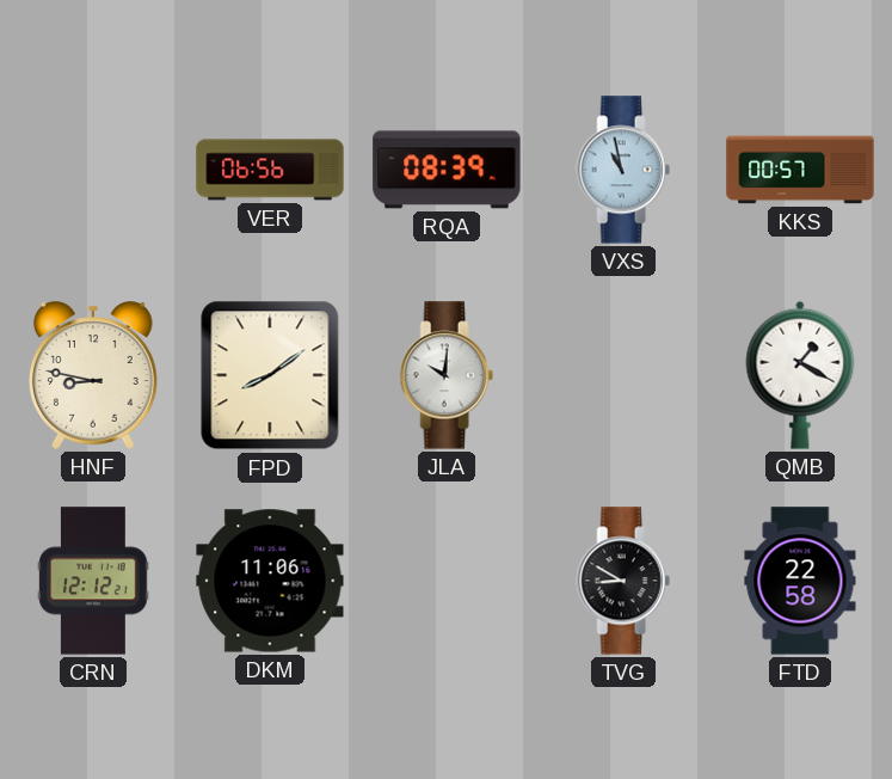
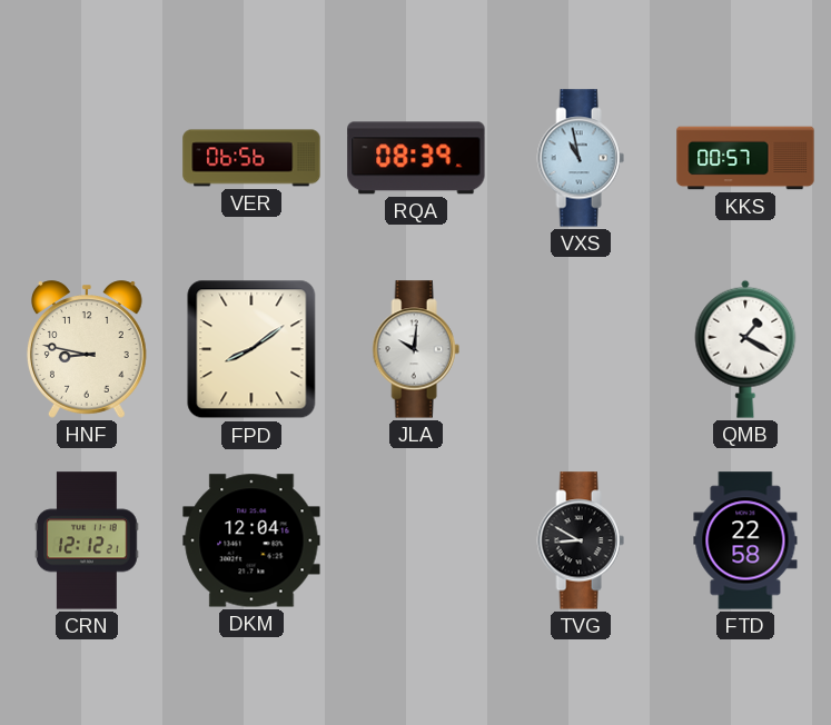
DKM: 11:06 -> 12:04
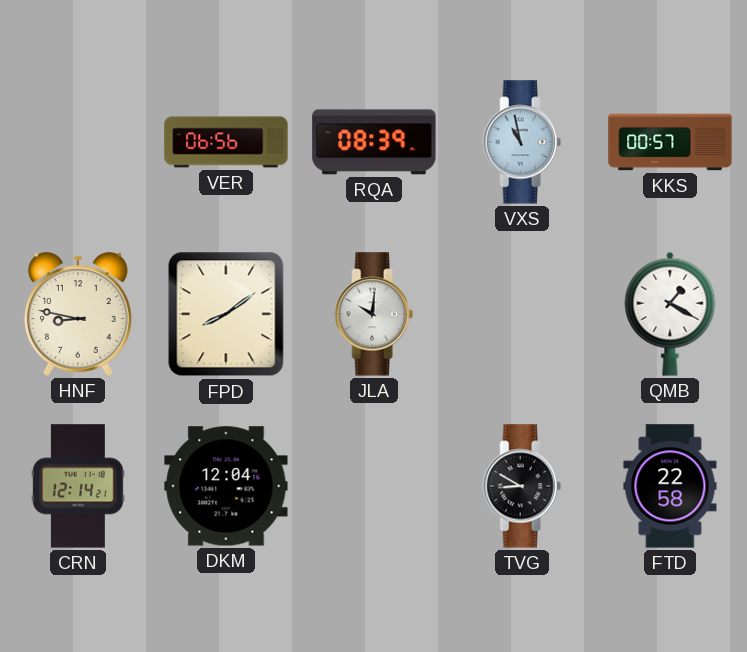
CRN: 12:12 -> 12:14
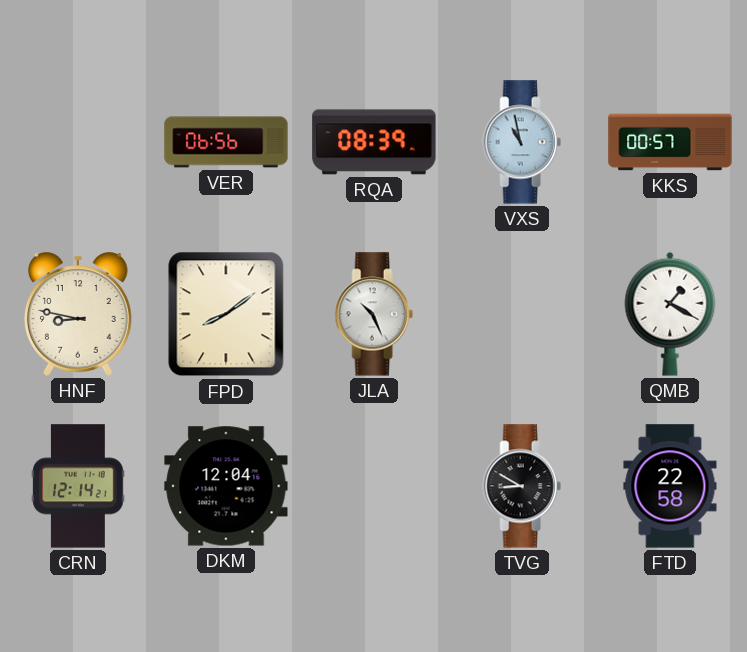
JLA: 10:01 -> 10:26
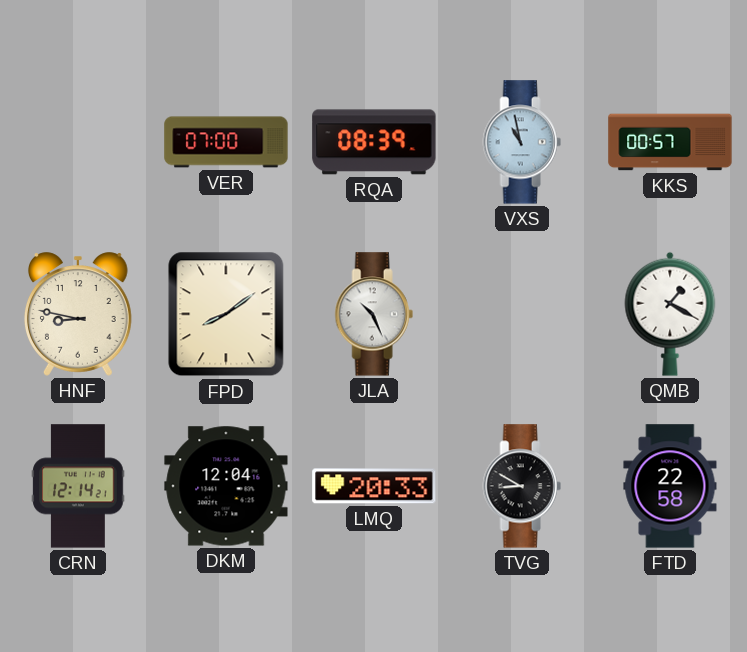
VER: 06:56 -> 07:00
LMQ: none -> 20:33
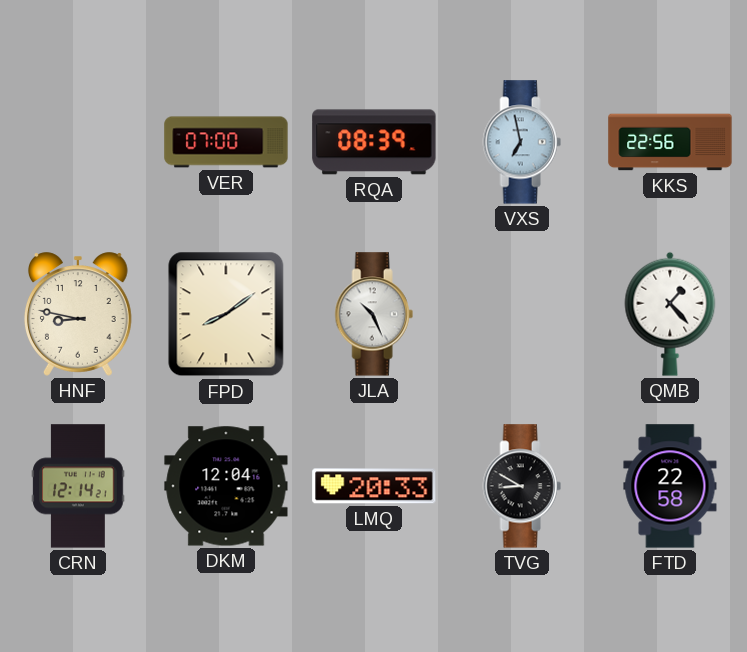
VXS: 10:58 -> 6:58
KKS: 00:57 -> 22:56
QMB: 1:20 -> 1:23
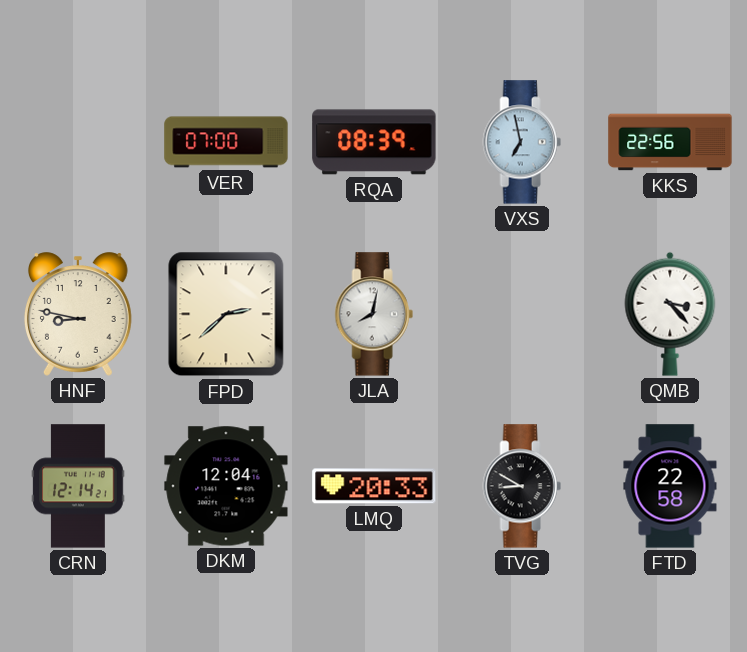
FPD: 8:09 -> 2:38
JLA: 10:26 -> 8:02
QMB: 1:23 -> 3:23
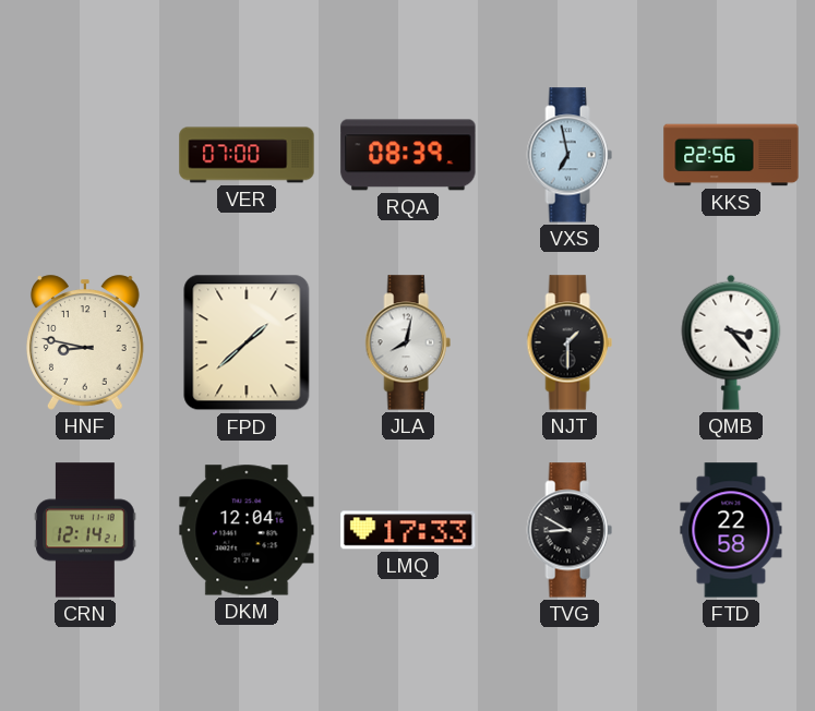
FPD: 2:38 -> 1:38
NJT: none -> 1:30
LMQ: 20:33 -> 17:33
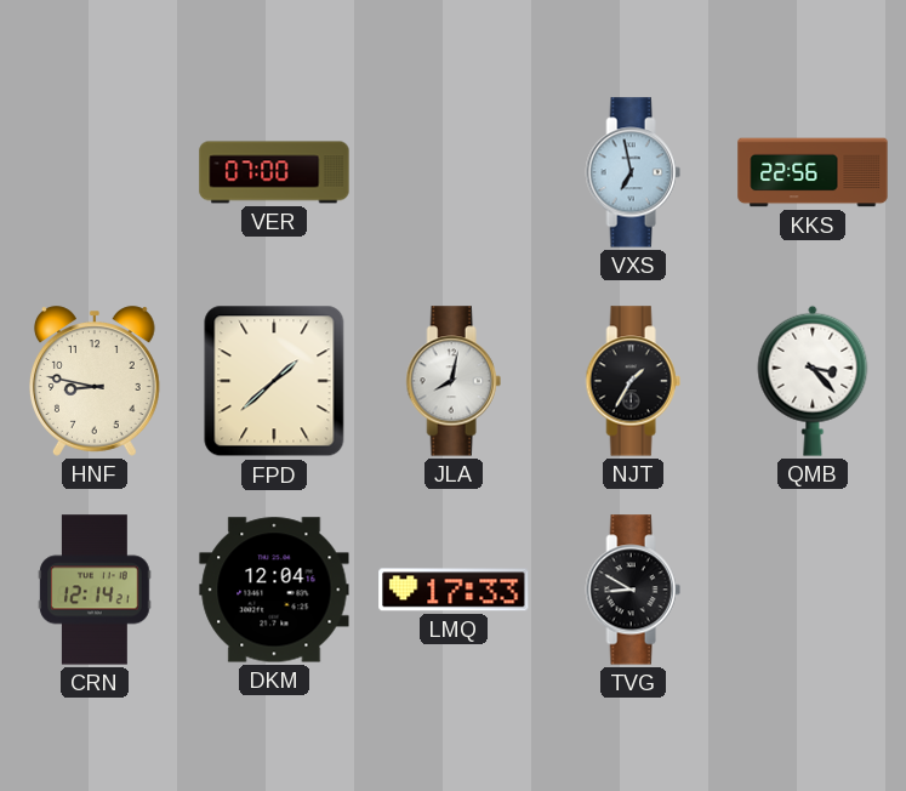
RQA: 08:39 -> none
NJT: 1:30 -> 1:35
FTD: 22:58 -> none
